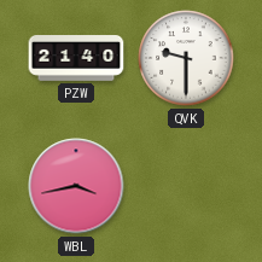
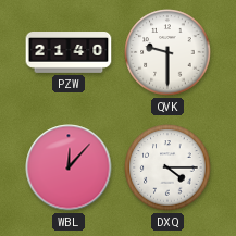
WBL: 3:43 -> 12:07
DXQ: none -> 4:15
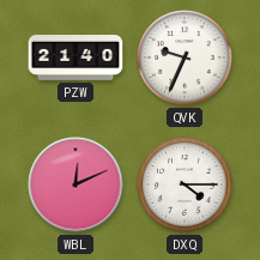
QVK: 9:30 -> 9:34
WBL: 12:07 -> 12:11
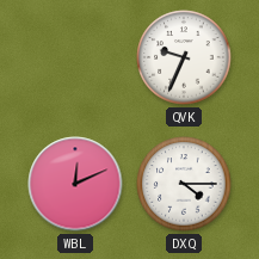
PZW: 21:40 -> none
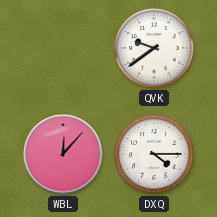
QVK: 9:34 -> 9:39
WBL: 12:11 -> 12:07
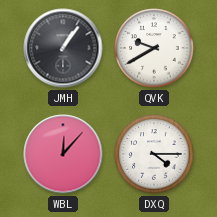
JMH: none -> 1:06
QVK: 9:39 -> 9:40
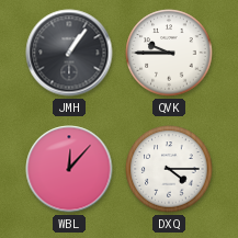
QVK: 9:40 -> 9:45
